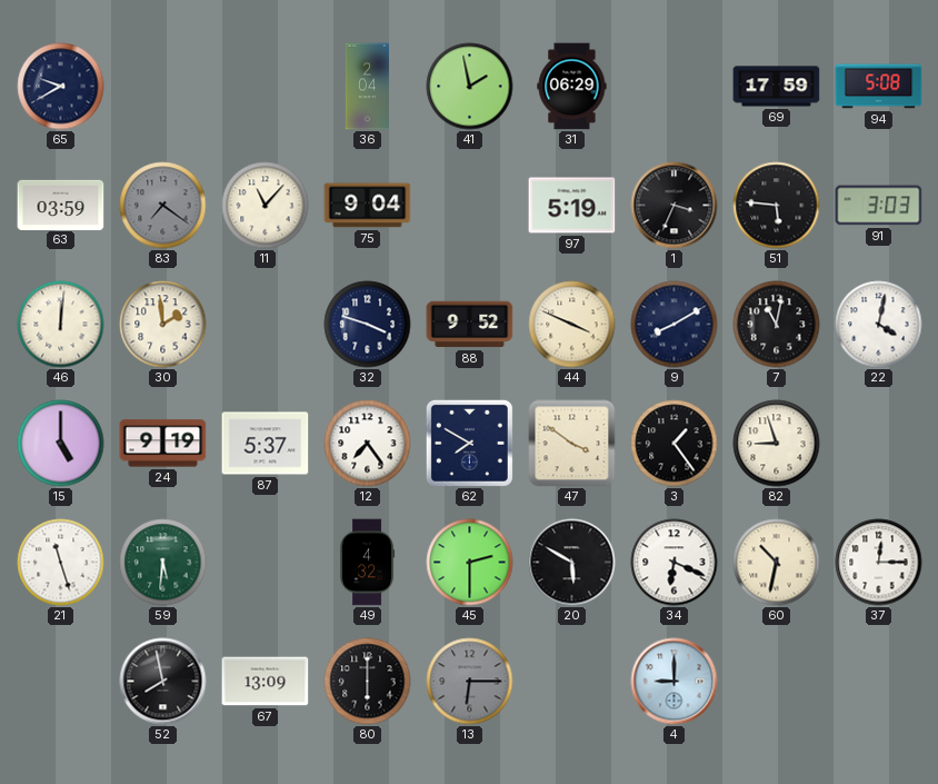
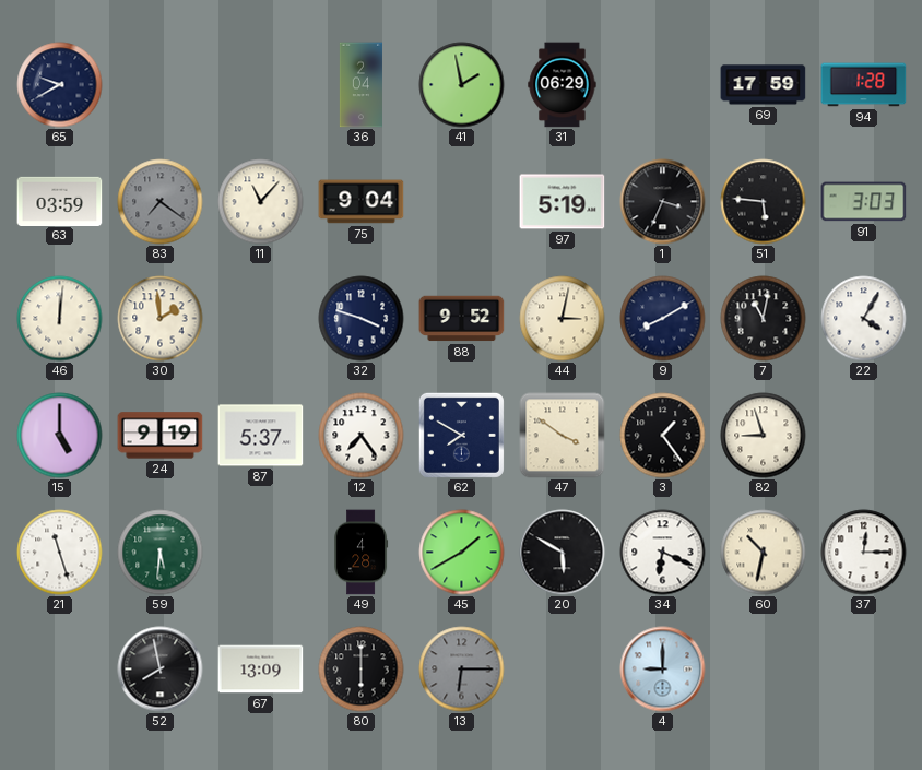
94: 5:08 -> 1:28
44: 3:49 -> 3:02
22: 4:02 -> 4:05
49: 4:32 -> 4:28
45: 2:30 -> 1:40
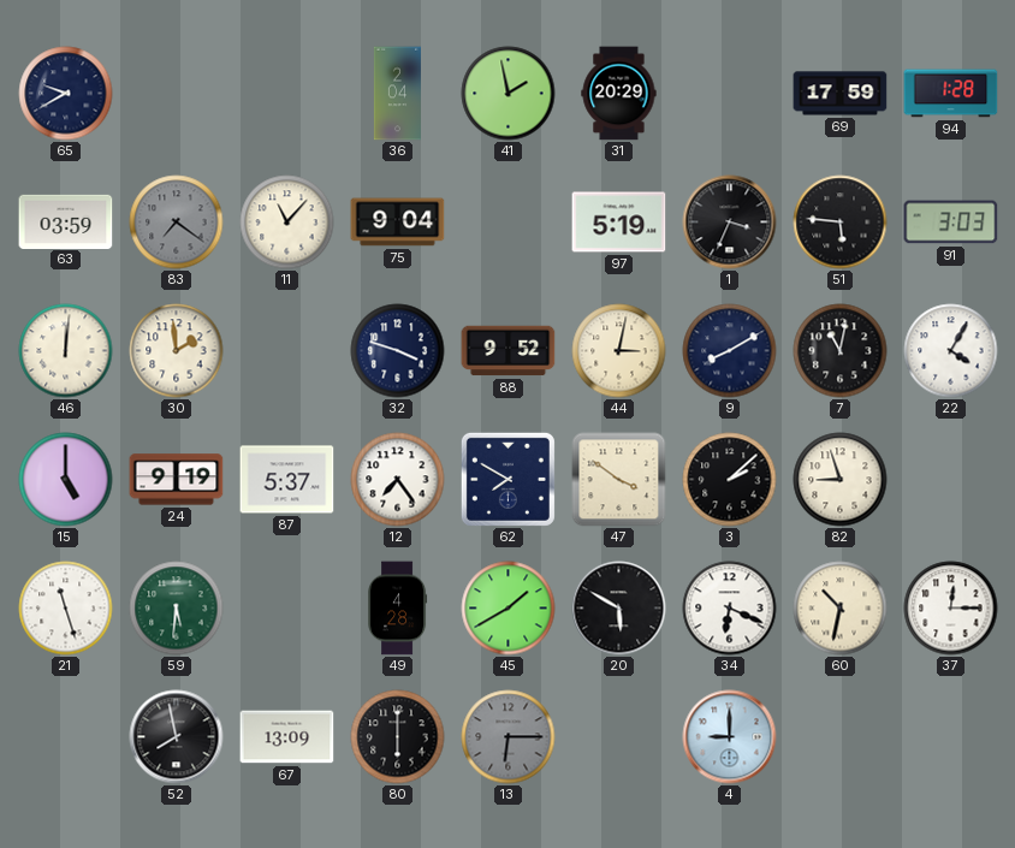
31: 06:29 -> 20:29
3: 1:24 -> 2:08
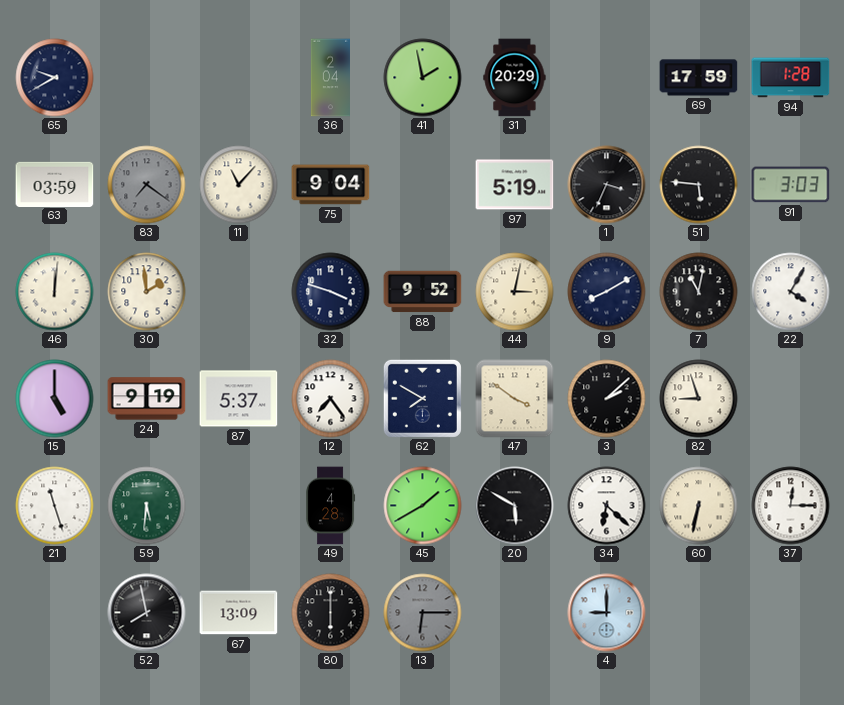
34: 6:19 -> 6:22
60: 10:32 -> 6:32
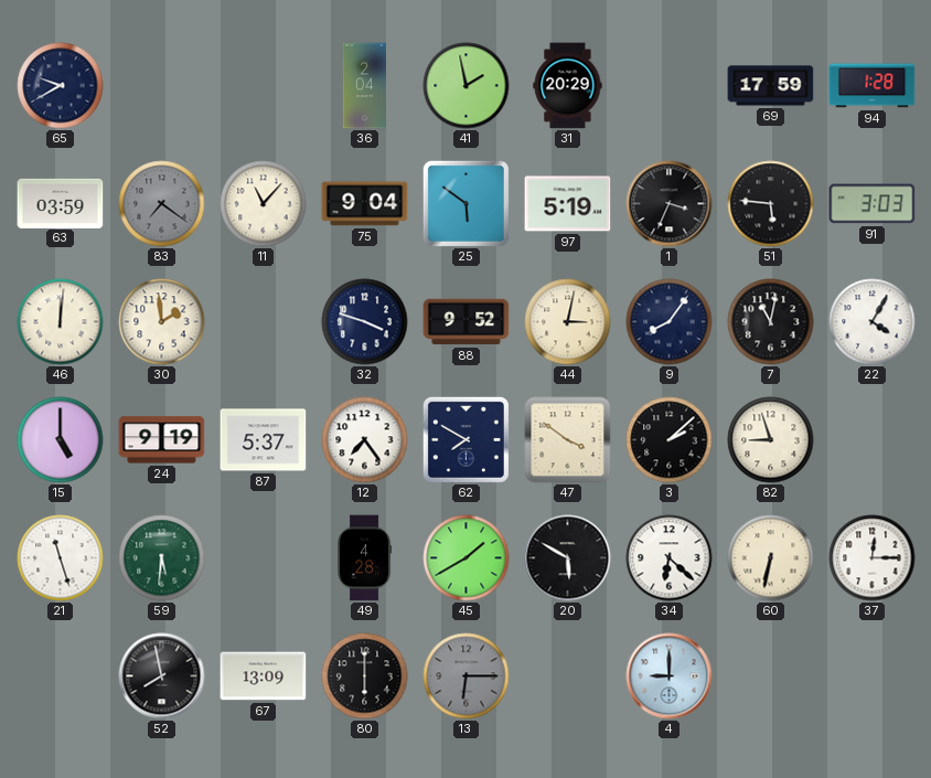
25: none -> 5:51
9: 8:10 -> 8:06
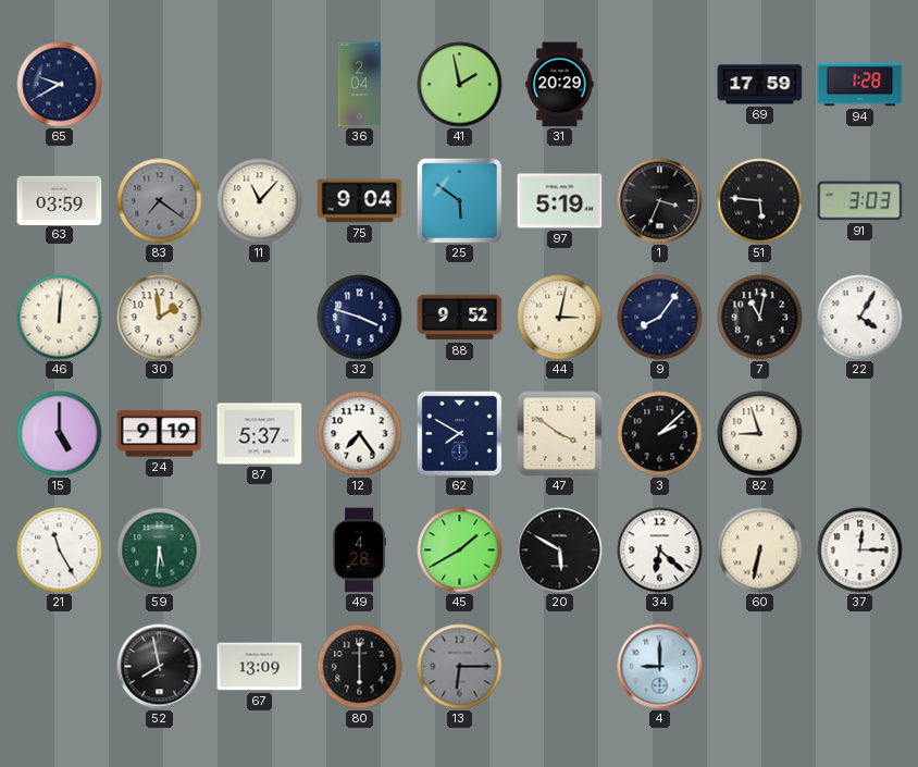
21: 11:27 -> 11:25
